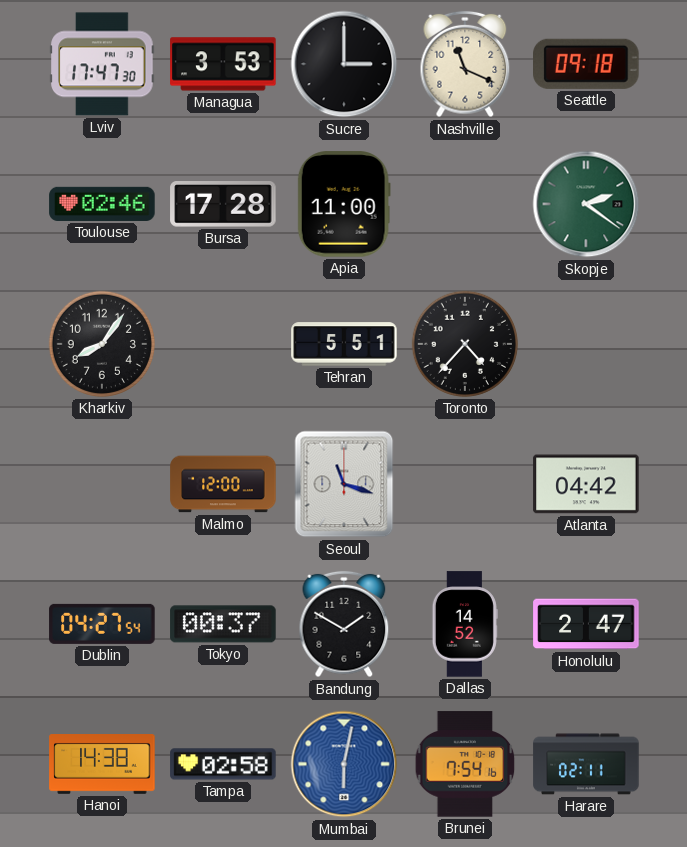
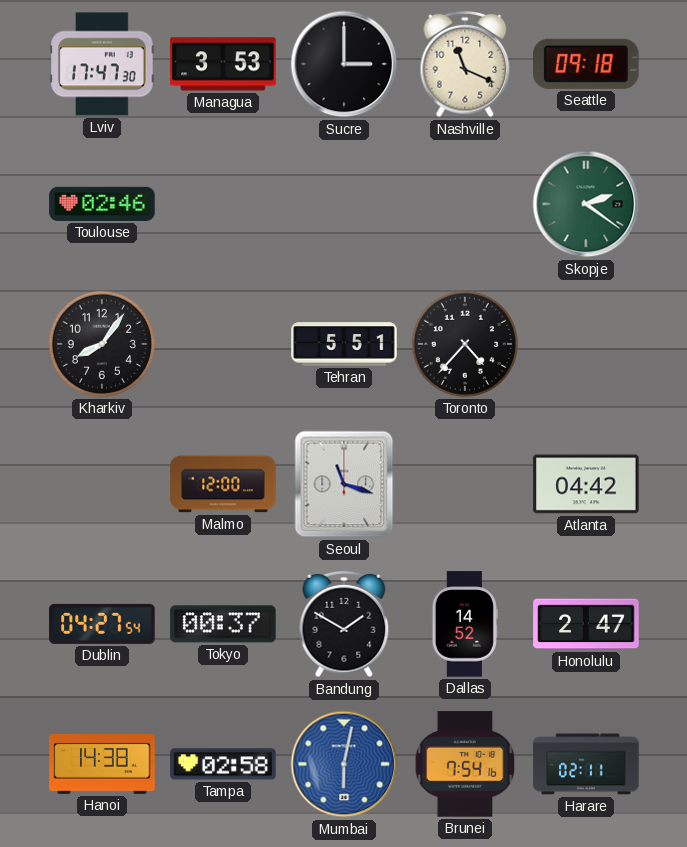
Bursa: 17:28 -> none
Apia: 11:00 -> none
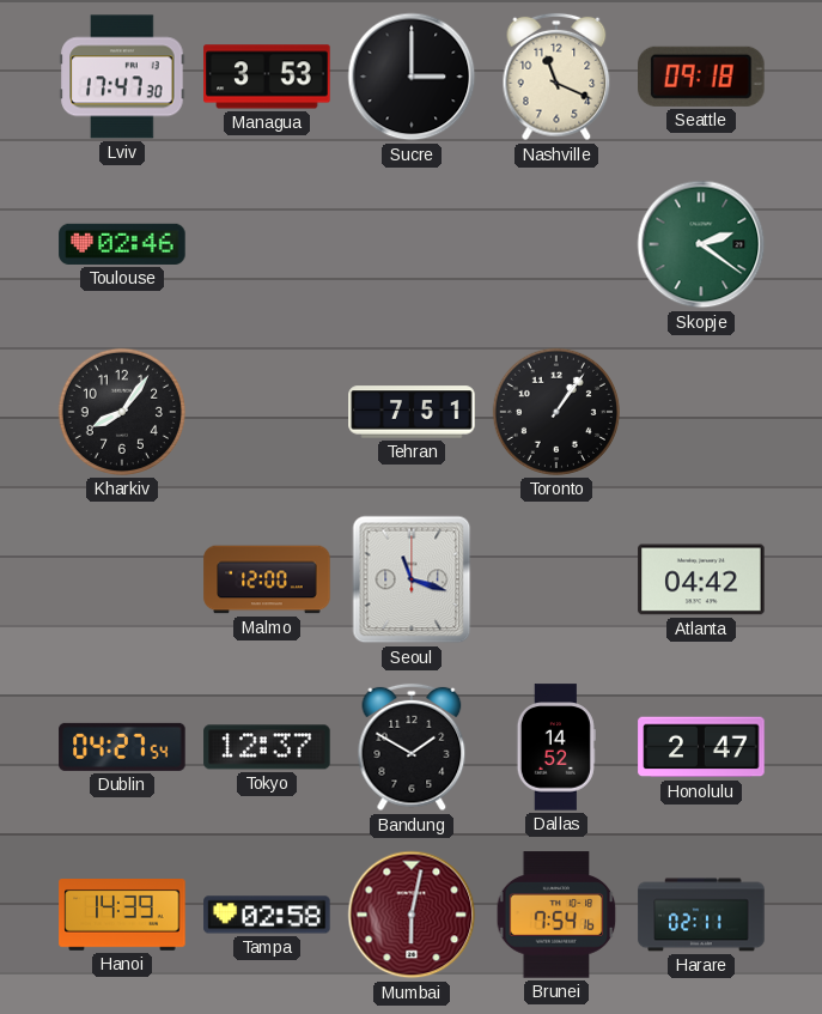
Tehran: 5:51 -> 7:51
Toronto: 4:37 -> 1:06
Tokyo: 00:37 -> 12:37
Hanoi: 14:38 -> 14:39
Mumbai dial: blue -> burgundy
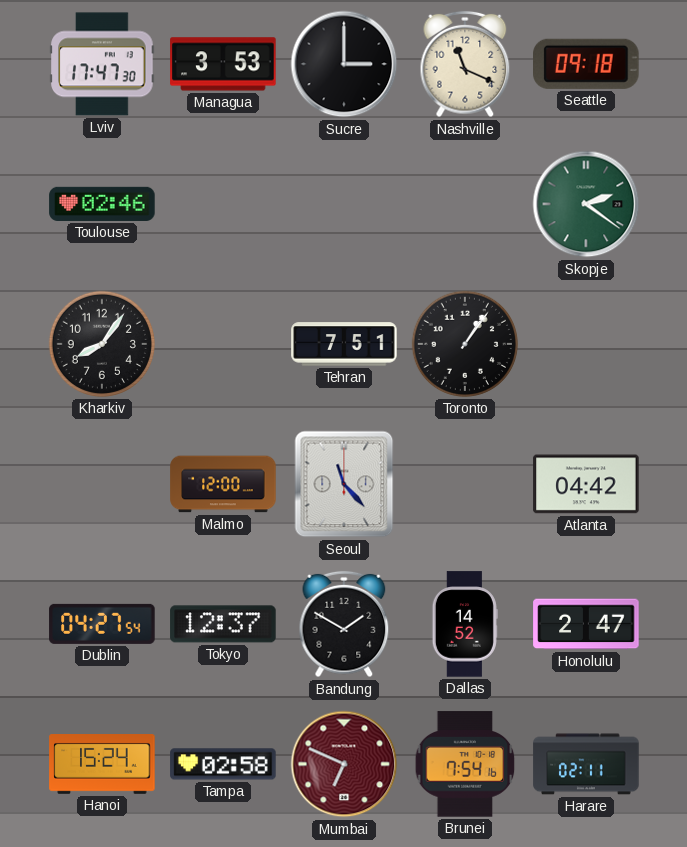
Seoul: 11:18 -> 11:23
Hanoi: 14:39 -> 15:24
Mumbai: 6:02 -> 6:49
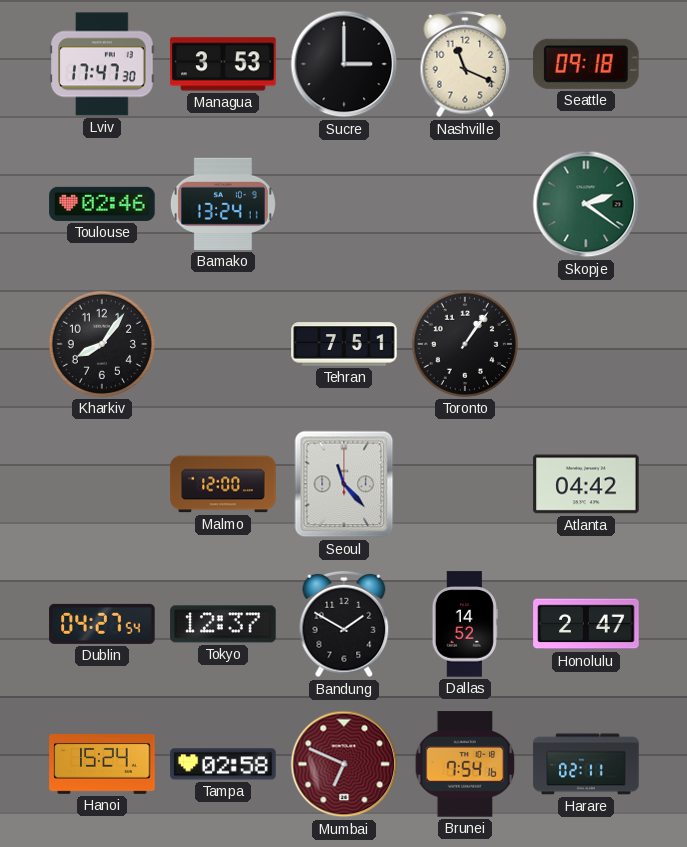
Bamako: none -> 13:24
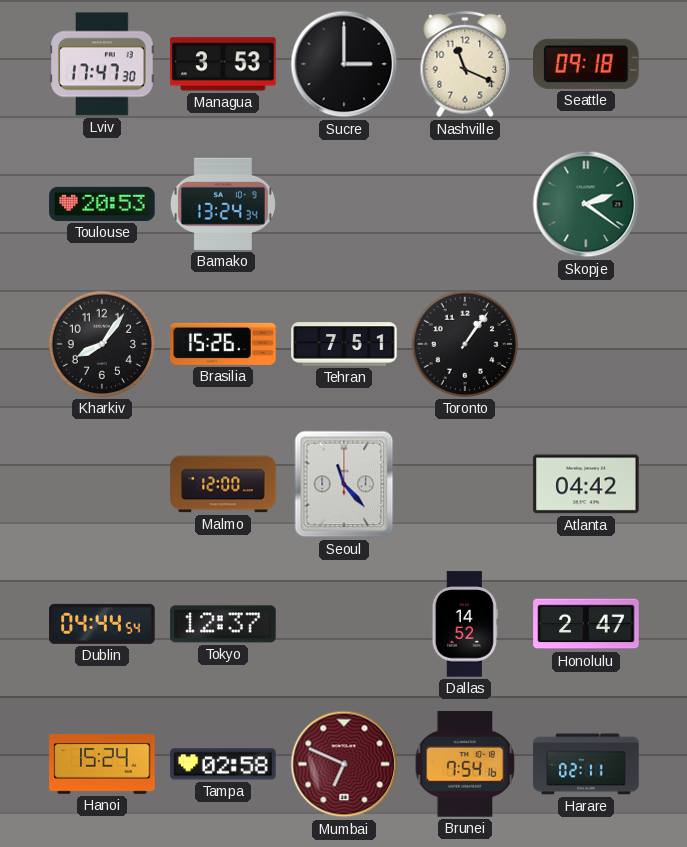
Toulouse: 02:46 -> 20:53
Bamako: 13:24:11 -> 13:24:34
Brasilia: none -> 15:26
Dublin: 04:27 -> 04:44
Bandung: 1:50 -> none
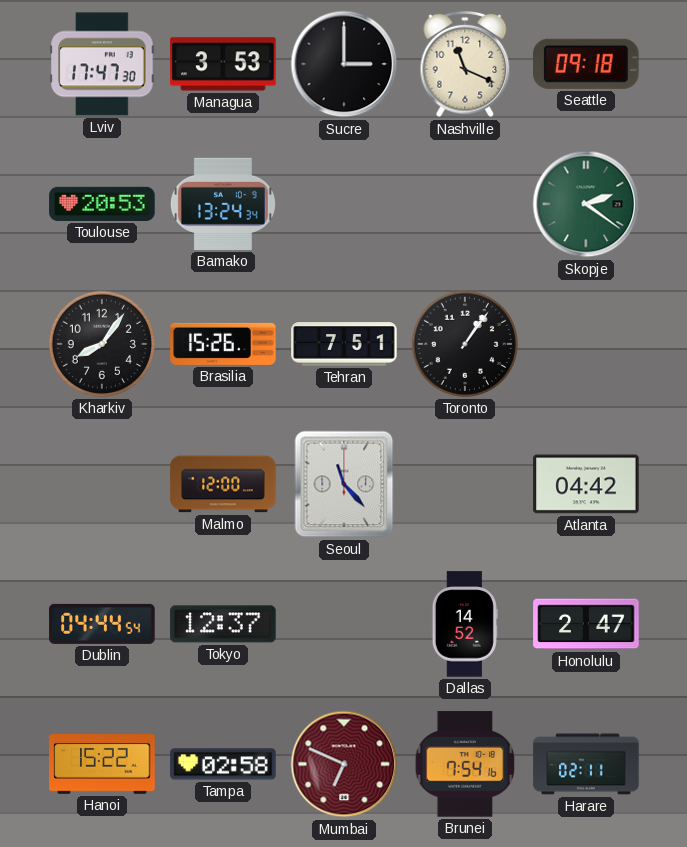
Hanoi: 15:24 -> 15:22
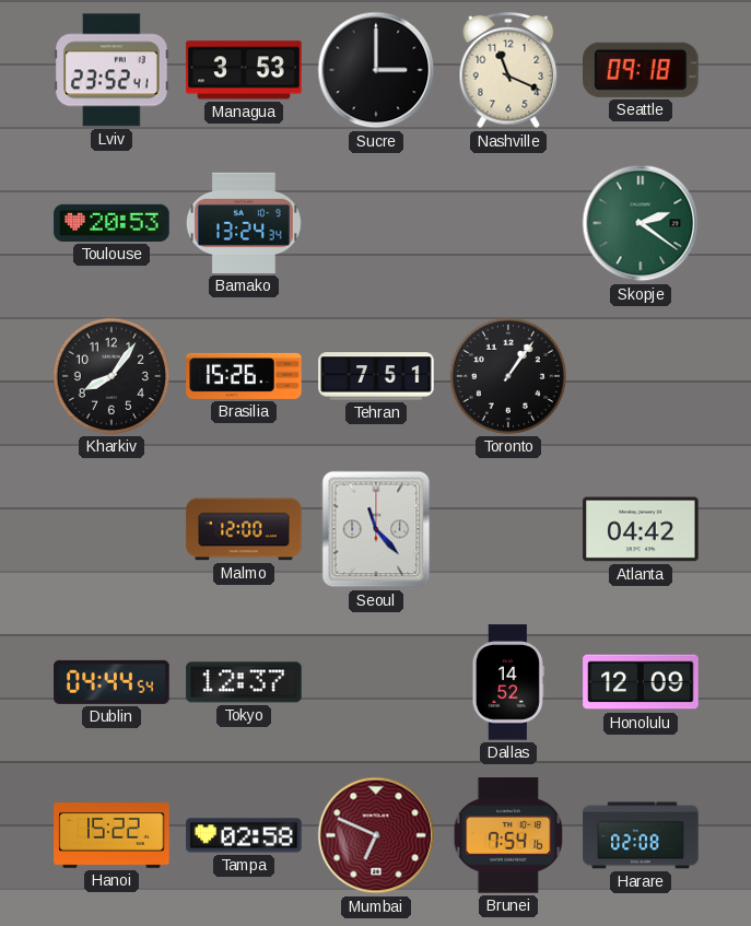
Lviv: 17:47 -> 23:52
Honolulu: 2:47 -> 12:09
Harare: 02:11 -> 02:08
